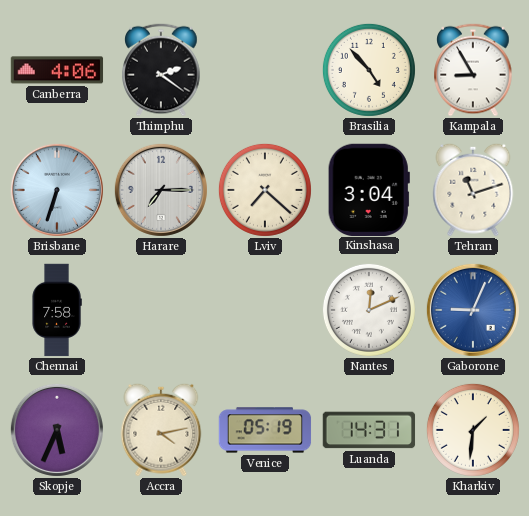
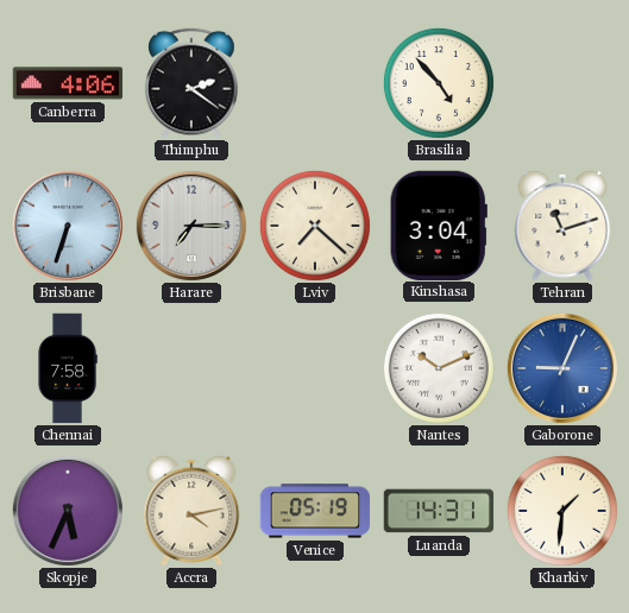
Kampala: 8:55 -> none
Nantes: 12:11 -> 10:11
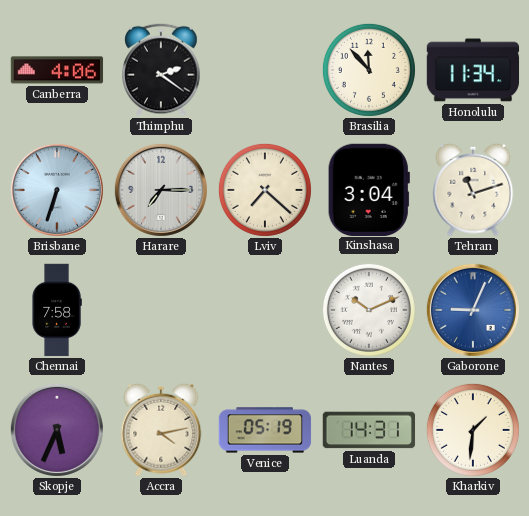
Brasilia: 4:53 -> 11:53
Honolulu: none -> 11:34
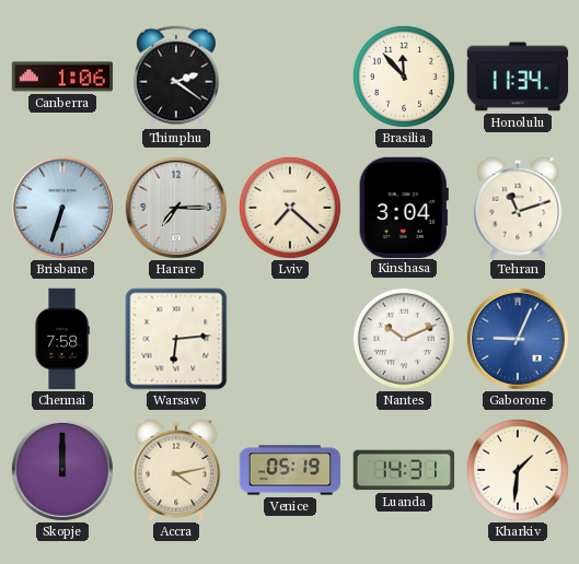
Canberra: 4:06 -> 1:06
Warsaw: none -> 6:14
Skopje: 5:34 -> 12:00
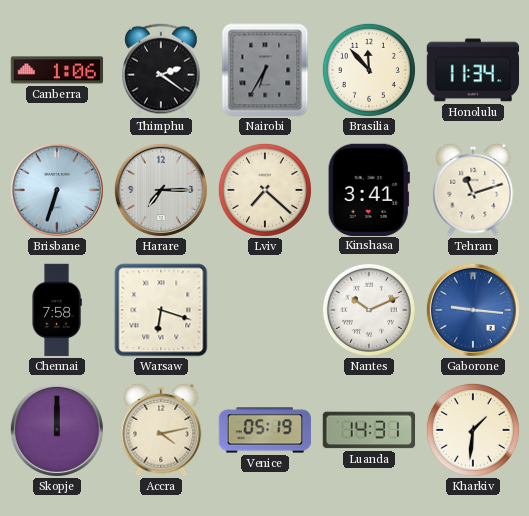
Nairobi: none -> 6:35
Kinshasa: 3:04 -> 3:41
Warsaw: 6:14 -> 6:18
Gaborone: 9:04 -> 9:16
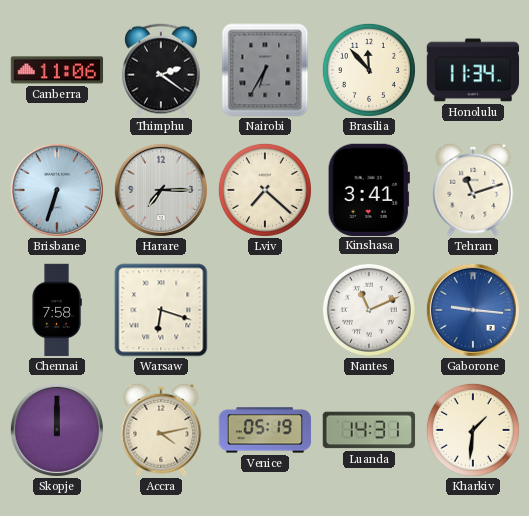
Canberra: 1:06 -> 11:06
Nantes: 10:11 -> 11:11
